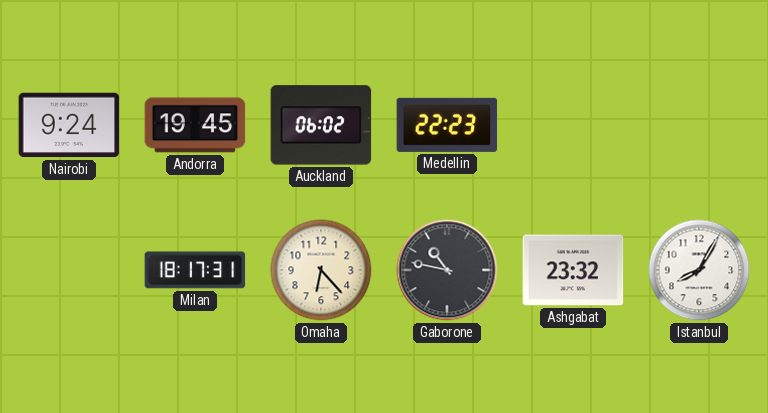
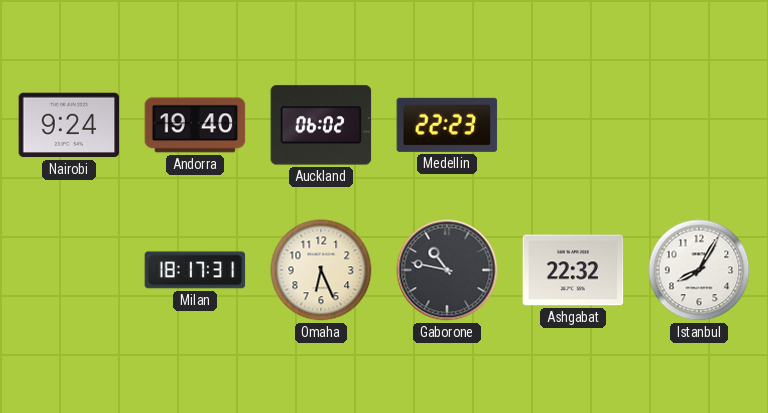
Andorra: 19:45 -> 19:40
Omaha: 6:23 -> 6:26
Ashgabat: 23:32 -> 22:32
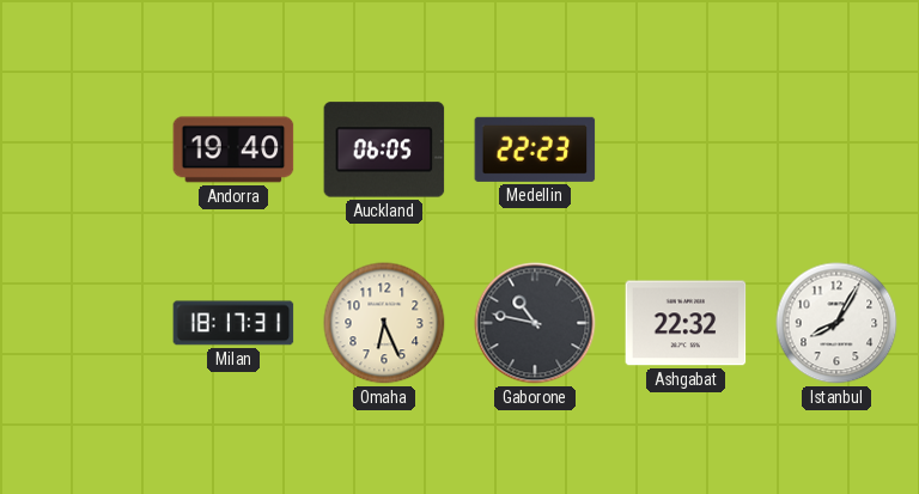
Nairobi: 9:24 -> none
Auckland: 06:02 -> 06:05
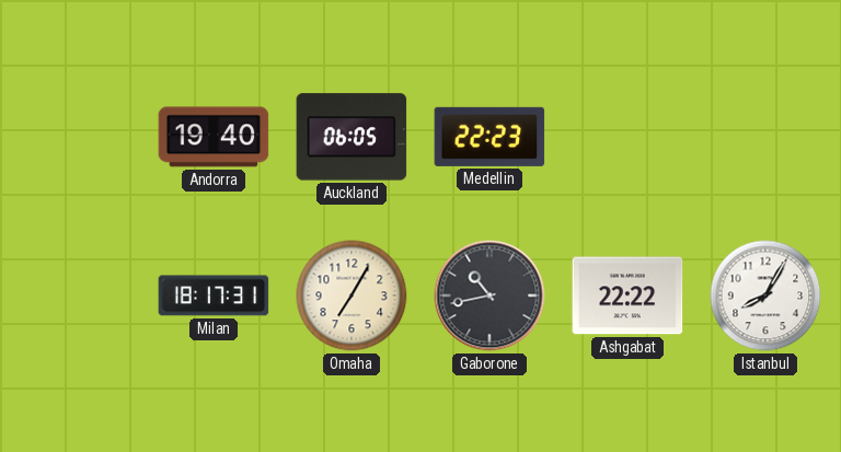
Omaha: 6:26 -> 7:05
Gaborone: 10:47 -> 10:43
Ashgabat: 22:32 -> 22:22
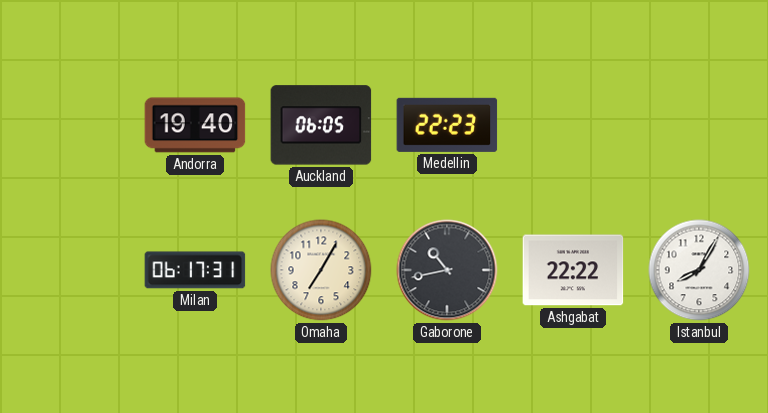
Milan: 18:17 -> 06:17
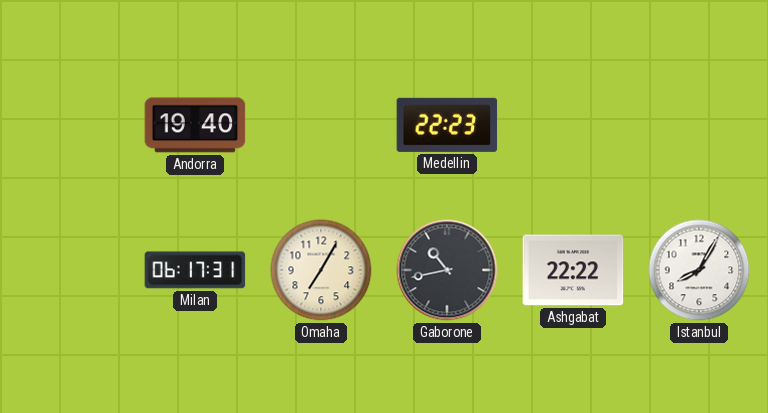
Auckland: 06:05 -> none
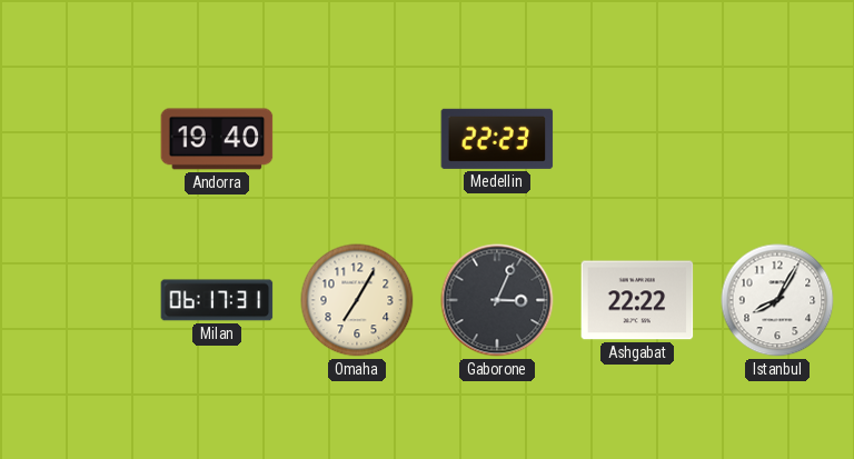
Gaborone: 10:43 -> 3:04
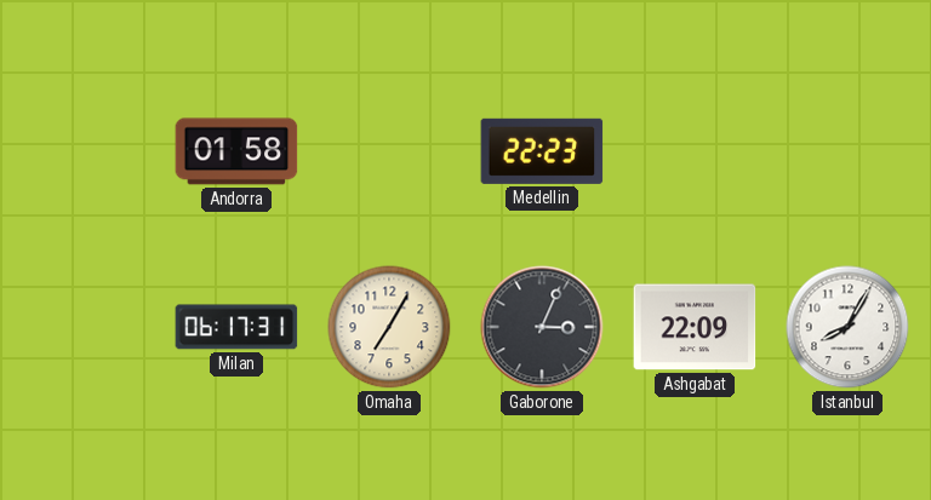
Andorra: 19:40 -> 01:58
Ashgabat: 22:22 -> 22:09
